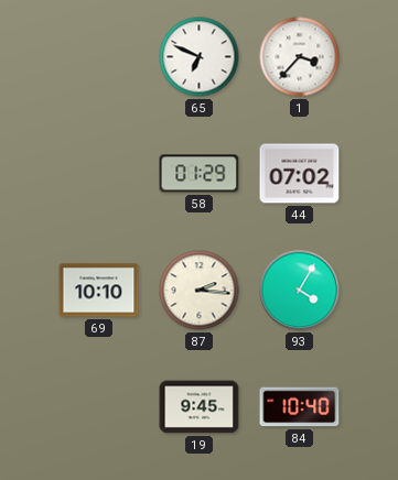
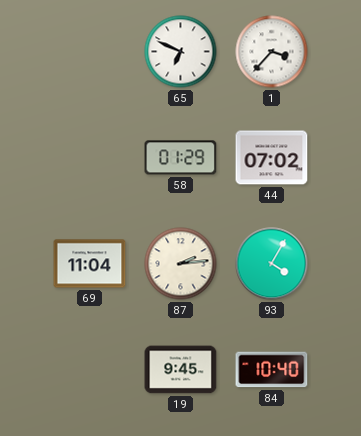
69: 10:10 -> 11:04
87: 2:16 -> 2:14
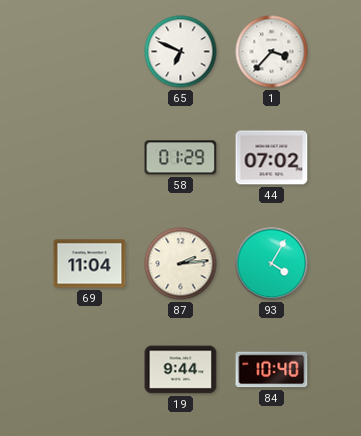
19: 9:45 -> 9:44
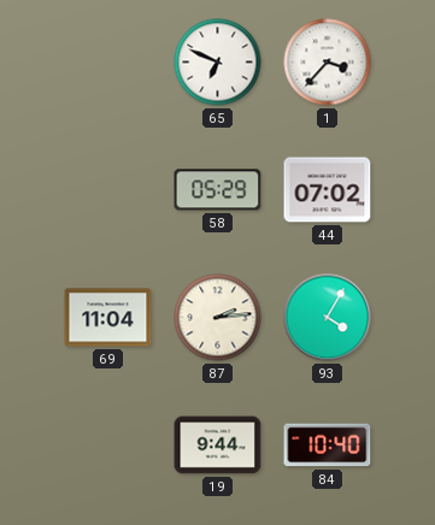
58: 01:29 -> 05:29
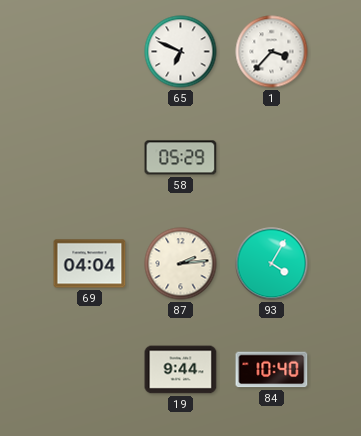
44: 07:02 -> none
69: 11:04 -> 04:04
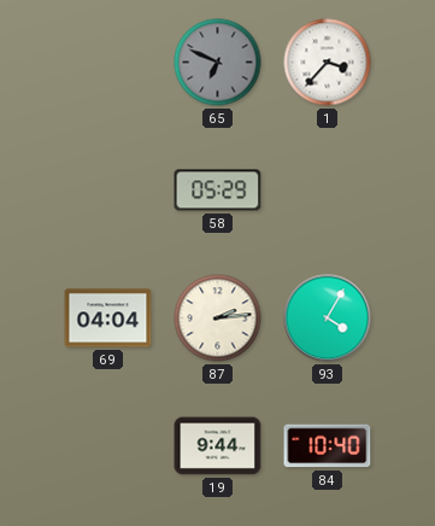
65 dial: white -> grey
